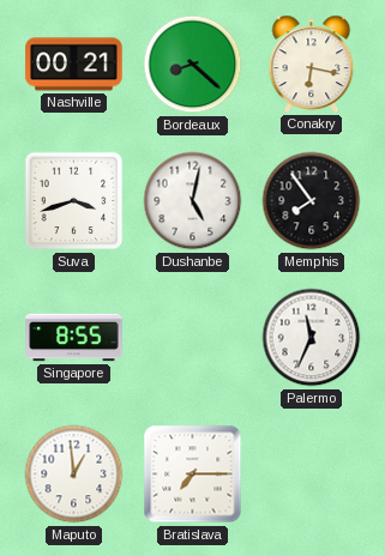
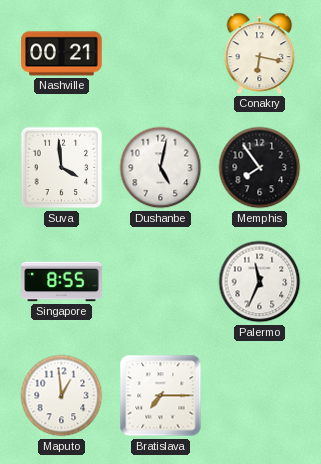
Bordeaux: 8:22 -> none
Suva: 3:42 -> 3:59
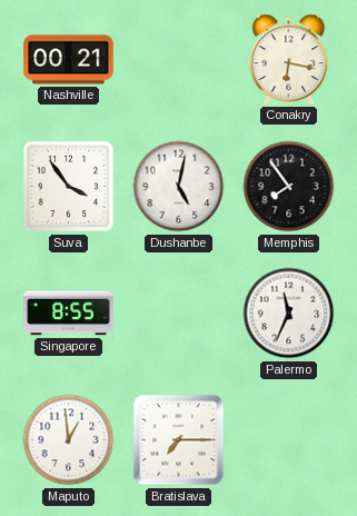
Suva: 3:59 -> 3:54
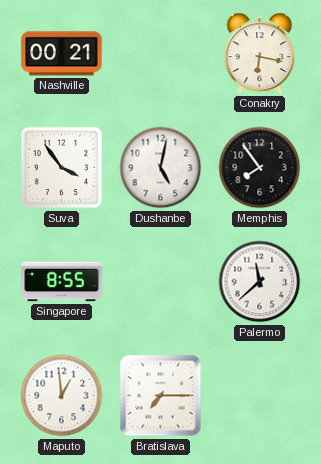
Palermo: 11:34 -> 11:38
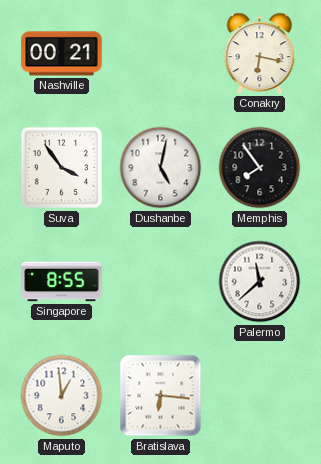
Bratislava: 7:15 -> 6:16
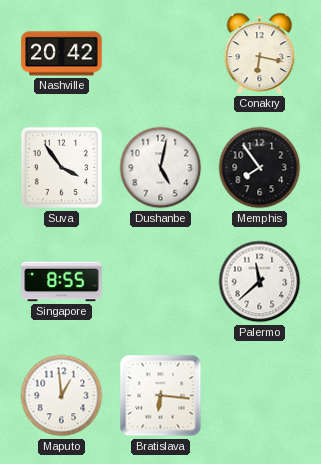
Nashville: 00:21 -> 20:42
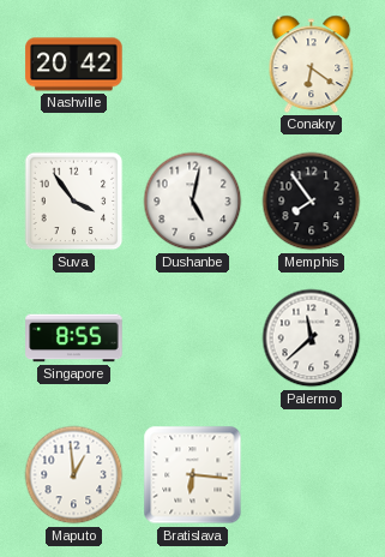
Conakry: 6:17 -> 6:21
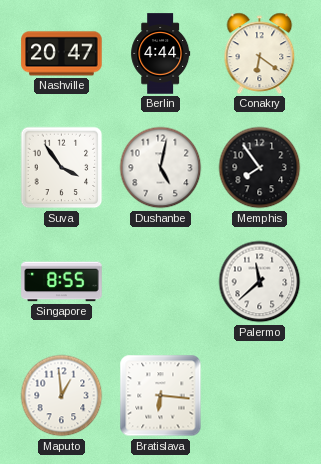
Nashville: 20:42 -> 20:47
Berlin: none -> 4:44
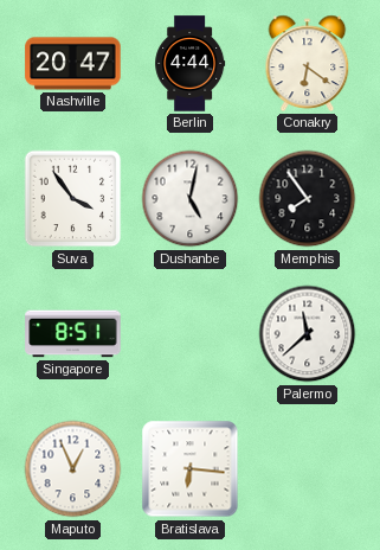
Singapore: 8:55 -> 8:51
Maputo: 12:59 -> 12:56
